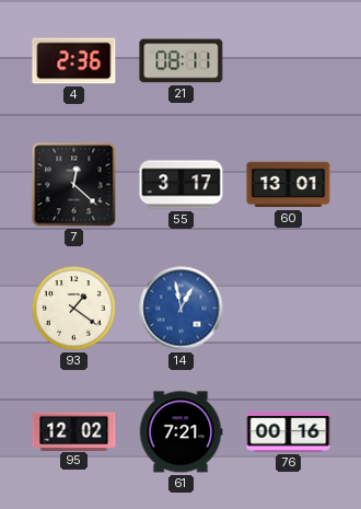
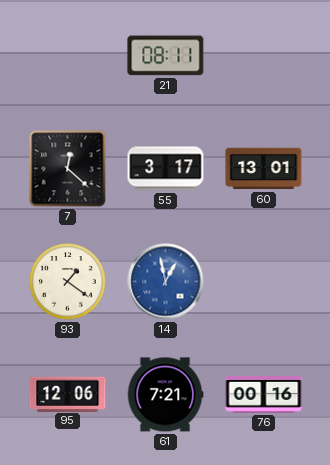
4: 2:36 -> none
95: 12:02 -> 12:06
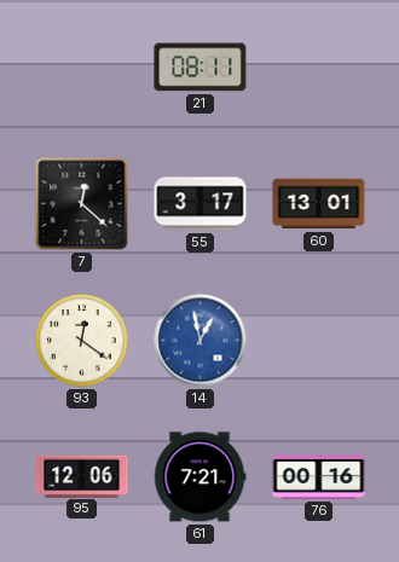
93: 1:21 -> 12:21
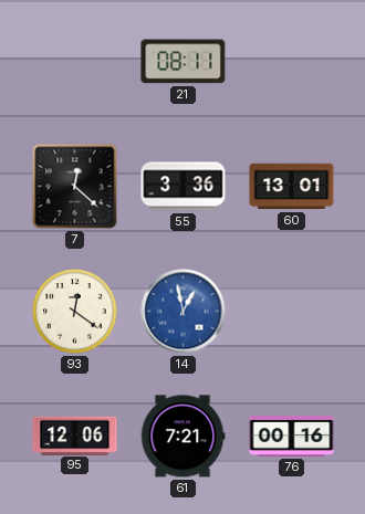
55: 3:17 -> 3:36
